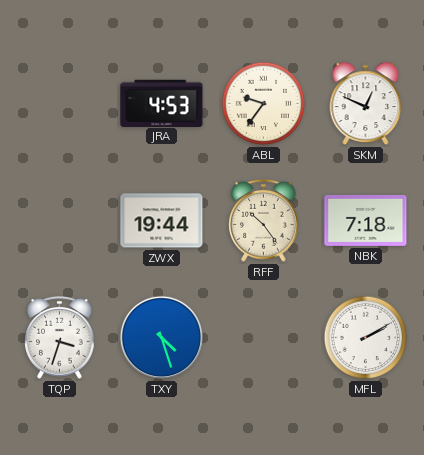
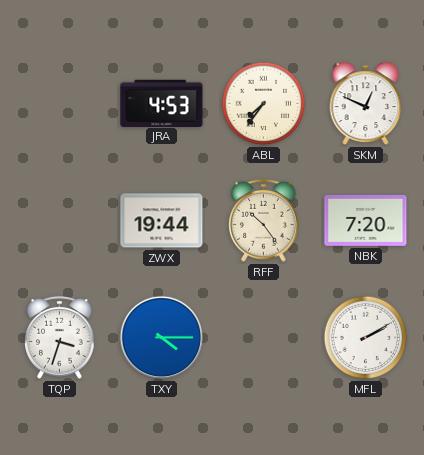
ABL: 9:36 -> 7:36
NBK: 7:18 -> 7:20
TXY: 4:27 -> 4:15
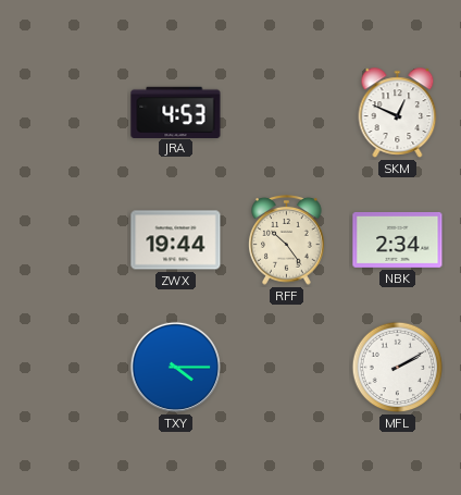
ABL: 7:36 -> none
NBK: 7:20 -> 2:34
TQP: 3:33 -> none
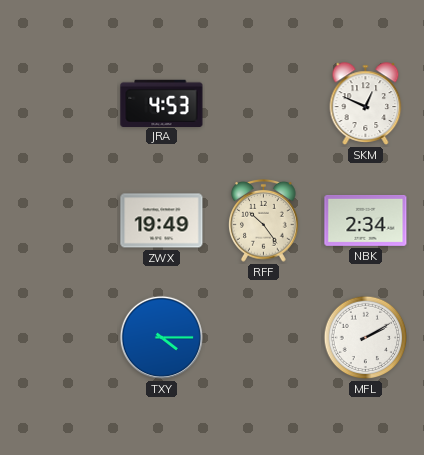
ZWX: 19:44 -> 19:49
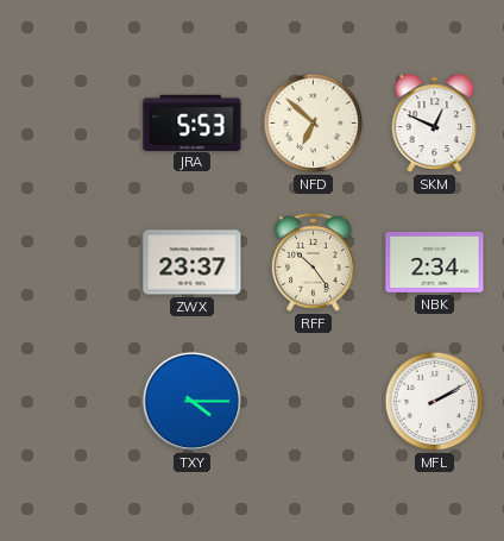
JRA: 4:53 -> 5:53
NFD: none -> 6:52
ZWX: 19:49 -> 23:37
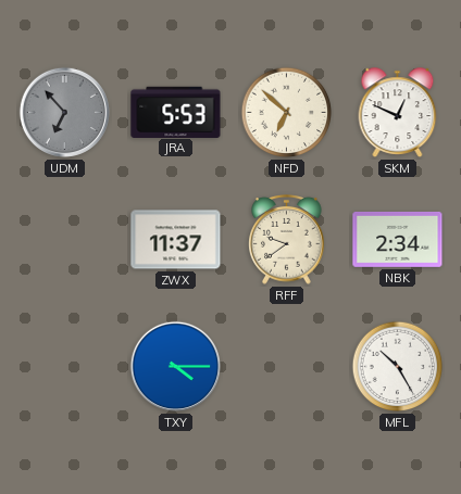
UDM: none -> 6:53
ZWX: 23:37 -> 11:37
RFF: 10:24 -> 9:39
MFL: 2:10 -> 10:25
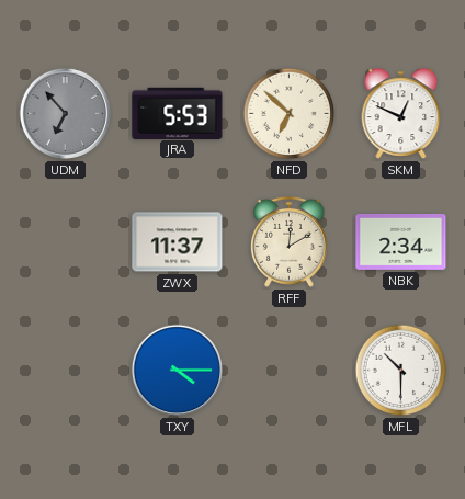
RFF: 9:39 -> 12:10
MFL: 10:25 -> 10:30
